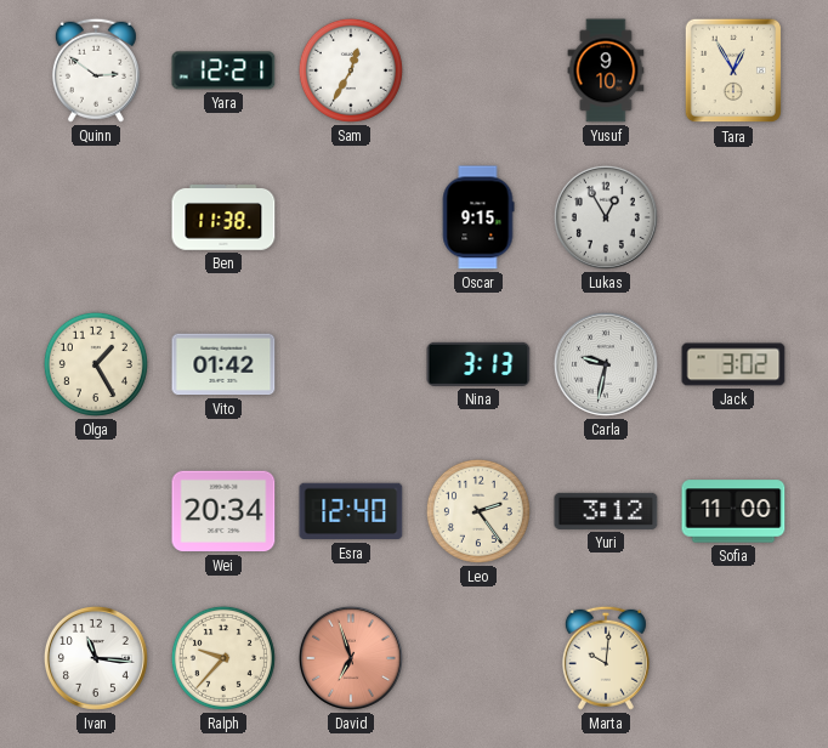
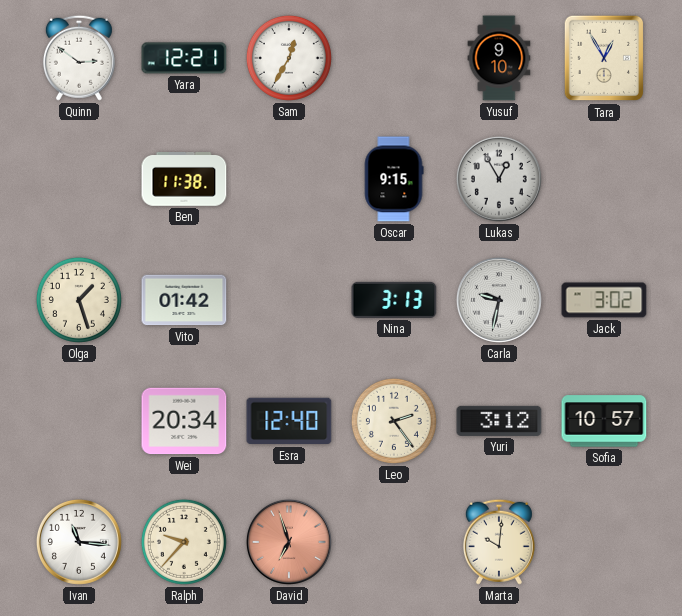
Olga: 1:25 -> 1:27
Sofia: 11:00 -> 10:57
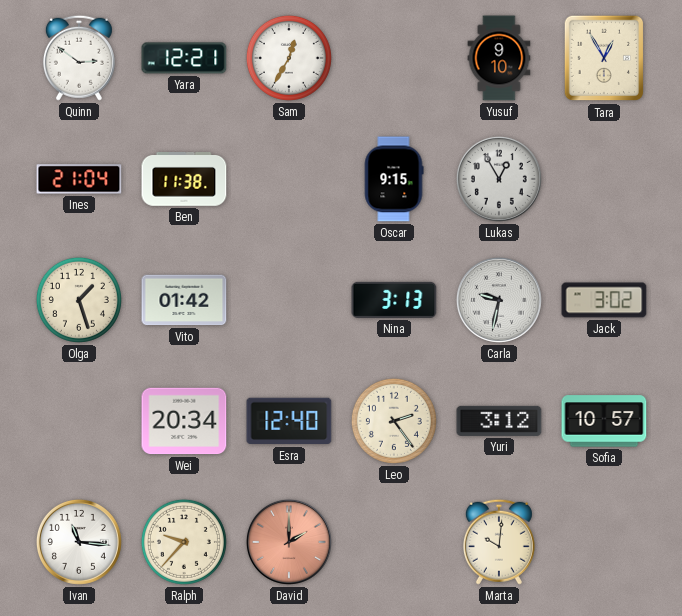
Ines: none -> 21:04
David: 6:57 -> 2:00
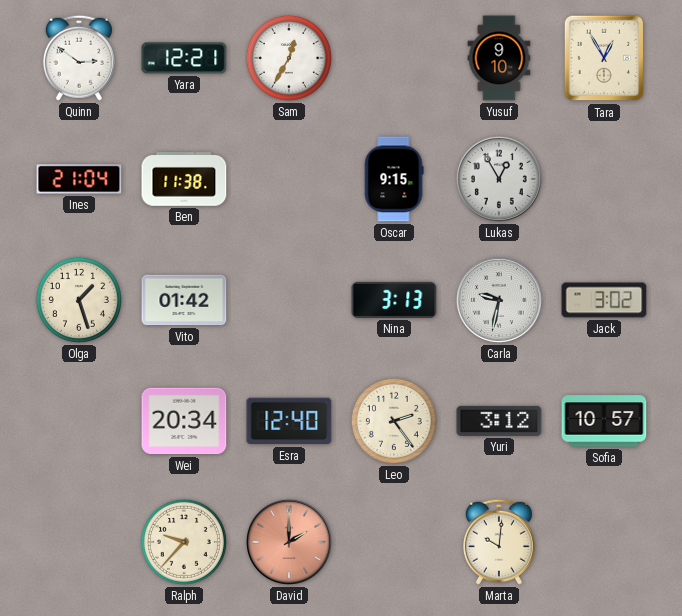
Ivan: 11:16 -> none
